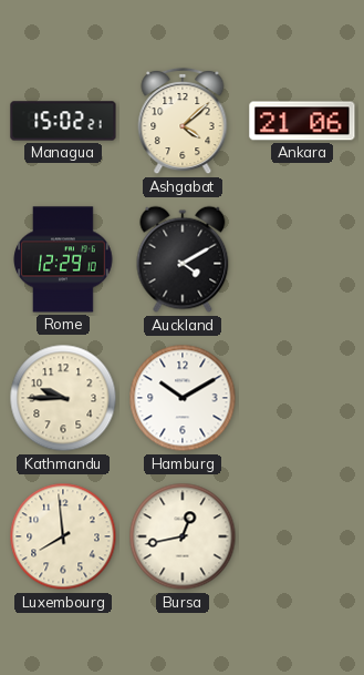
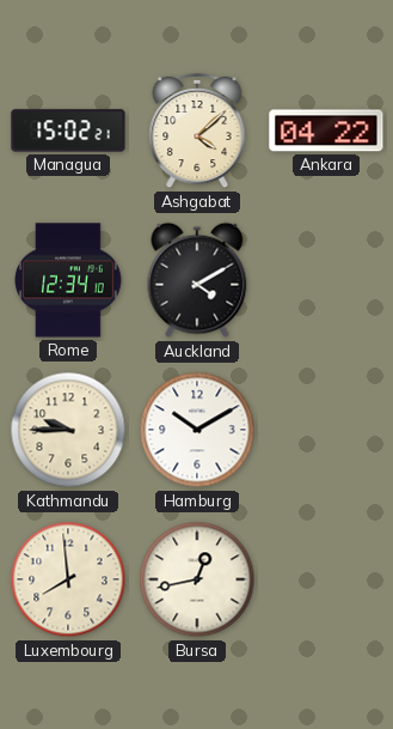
Ankara: 21:06 -> 04:22
Rome: 12:29 -> 12:34
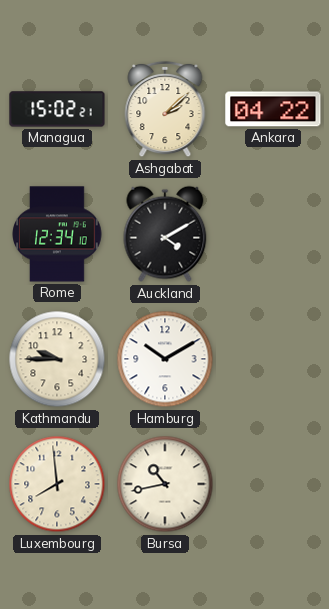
Ashgabat: 4:08 -> 2:08
Bursa: 12:43 -> 10:43
